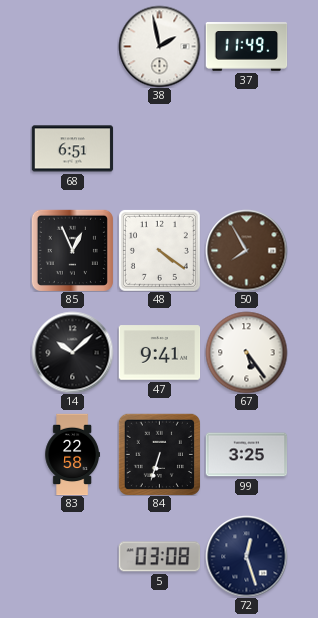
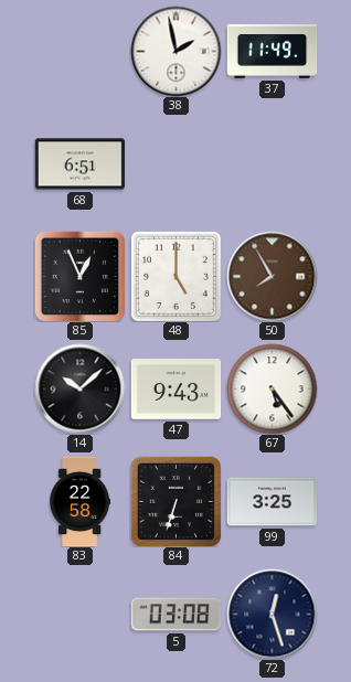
48: 4:21 -> 5:00
47: 9:41 -> 9:43
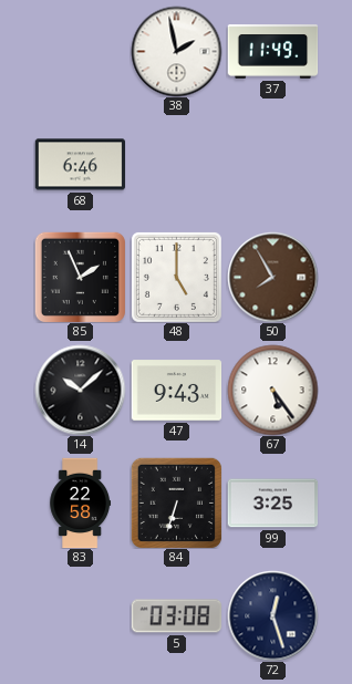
68: 6:51 -> 6:46
85: 12:56 -> 1:56
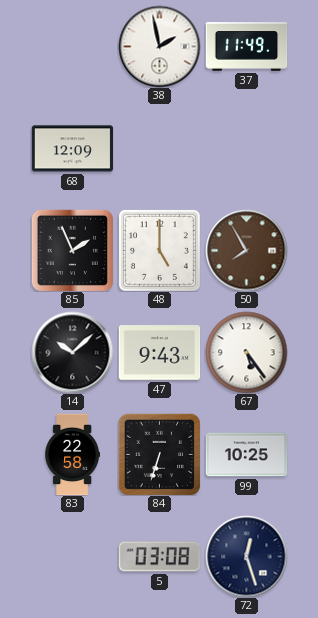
68: 6:46 -> 12:09
99: 3:25 -> 10:25
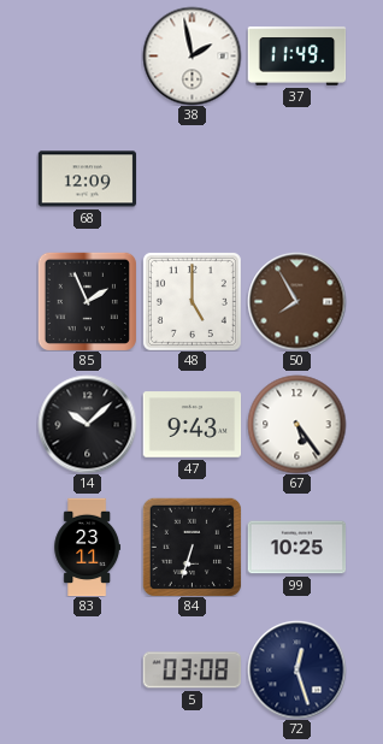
83: 22:58 -> 23:11
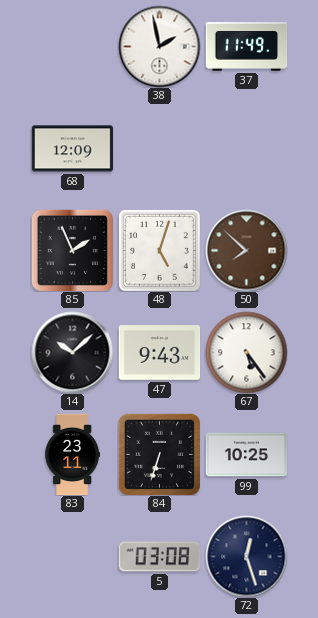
48: 5:00 -> 5:03
50: 7:55 -> 7:52
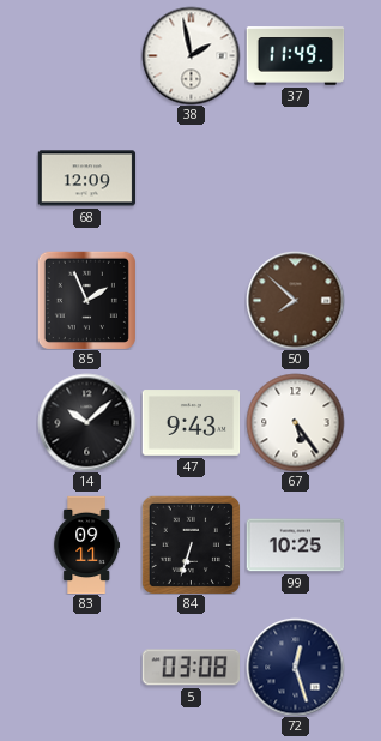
48: 5:03 -> none
83: 23:11 -> 09:11
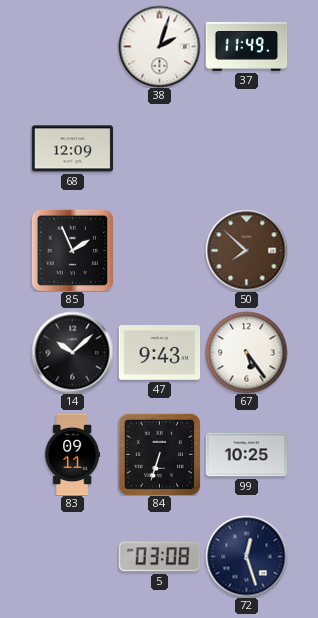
38: 1:58 -> 2:03
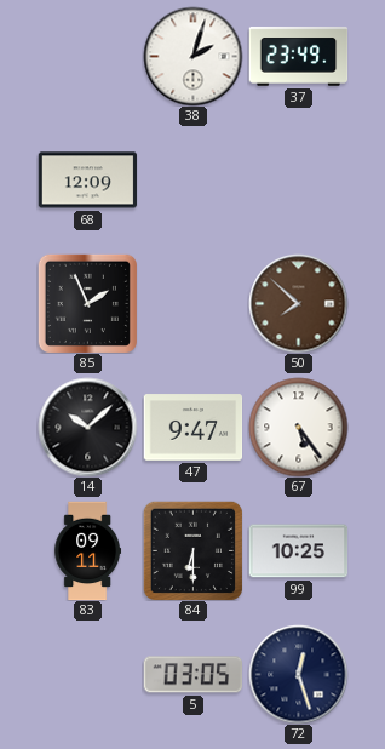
37: 11:49 -> 23:49
47: 9:43 -> 9:47
84: 6:33 -> 6:30
5: 03:08 -> 03:05
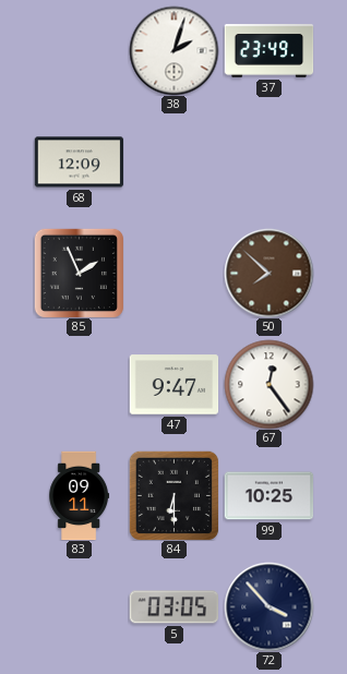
14: 10:08 -> none
67: 5:24 -> 12:24
72: 12:27 -> 3:53
